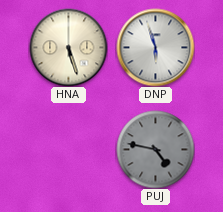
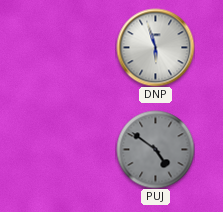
HNA: 5:27 -> none
PUJ: 4:47 -> 4:51
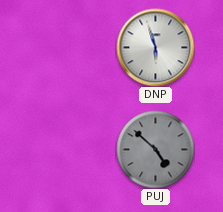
PUJ: 4:51 -> 4:52
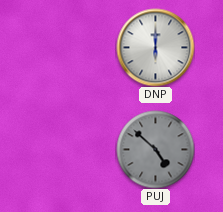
DNP: 5:57 -> 6:00
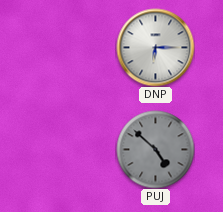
DNP: 6:00 -> 6:15
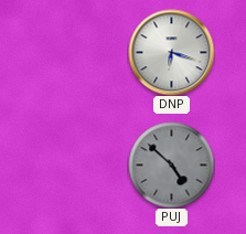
DNP: 6:15 -> 6:18
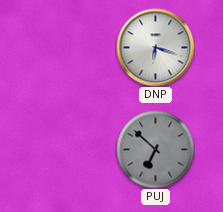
PUJ: 4:52 -> 6:52
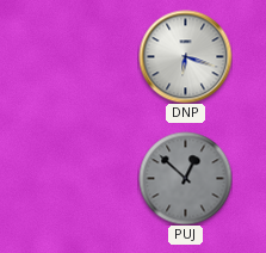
PUJ: 6:52 -> 12:52
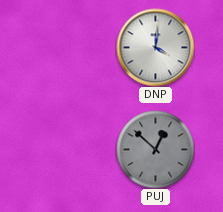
DNP: 6:18 -> 4:01
